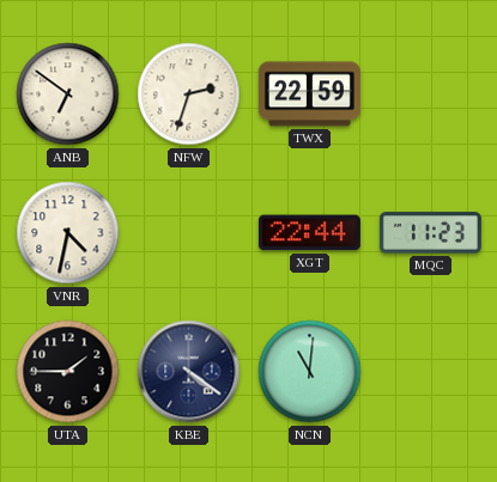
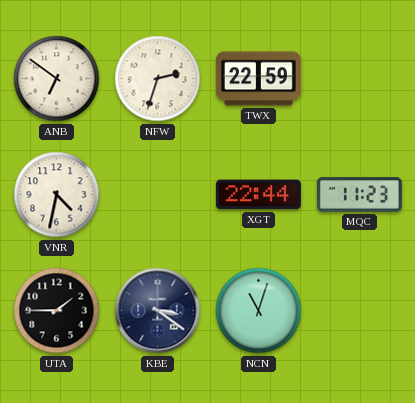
KBE: 4:21 -> 3:21
NCN: 11:01 -> 11:03
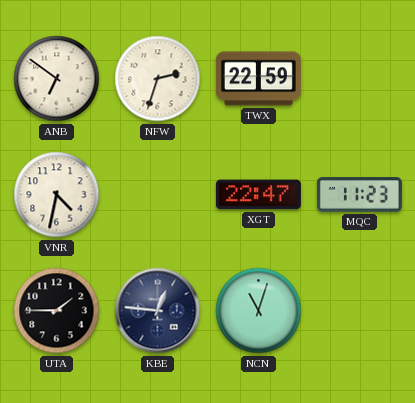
XGT: 22:44 -> 22:47
KBE: 3:21 -> 12:46
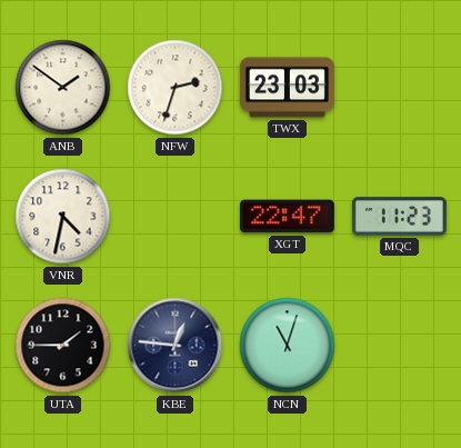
ANB: 6:51 -> 1:51
TWX: 22:59 -> 23:03
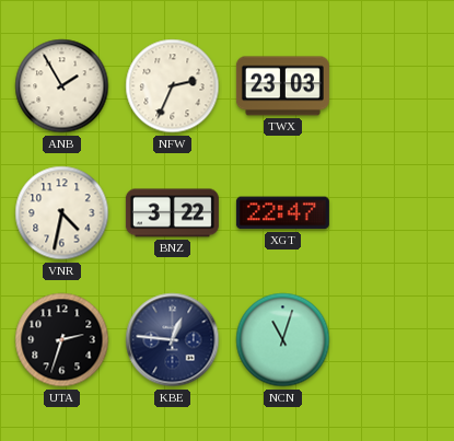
ANB: 1:51 -> 1:55
NFW: 2:33 -> 2:34
BNZ: none -> 3:22
MQC: 11:23 -> none
UTA: 1:45 -> 2:33
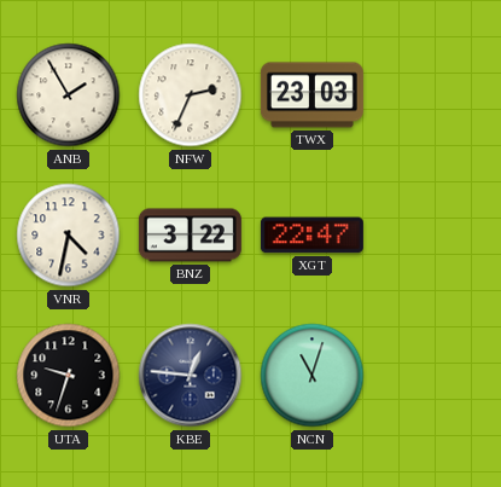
UTA: 2:33 -> 9:33
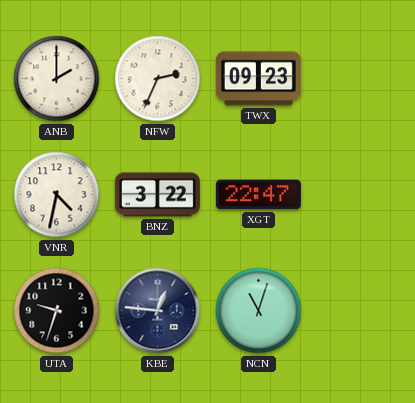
ANB: 1:55 -> 2:00
TWX: 23:03 -> 09:23
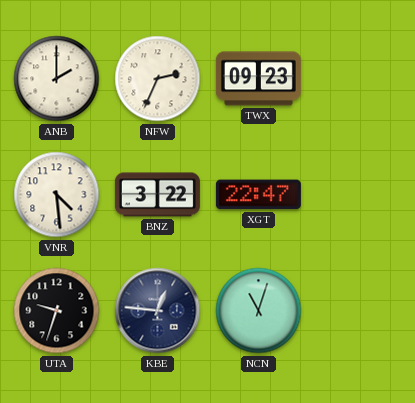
VNR: 4:32 -> 4:29
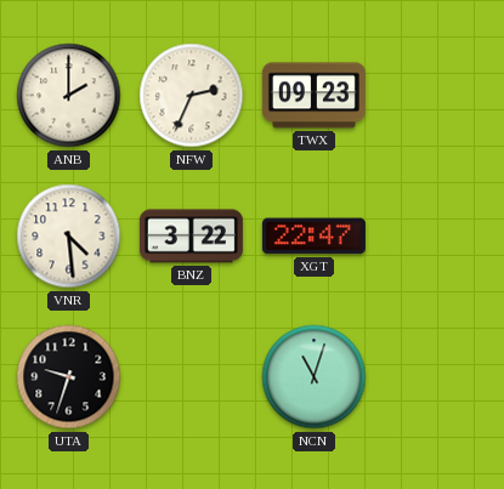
KBE: 12:46 -> none
